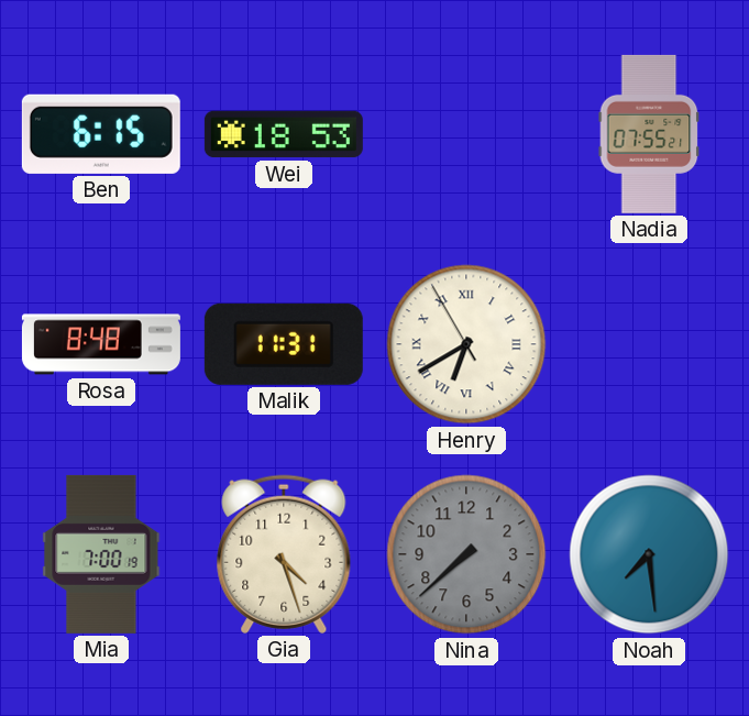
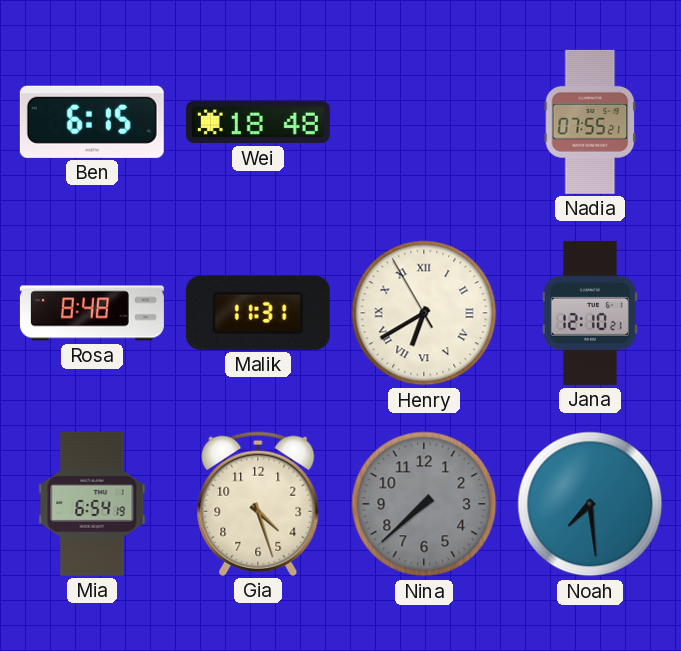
Wei: 18:53 -> 18:48
Jana: none -> 12:10
Mia: 7:00 -> 6:54
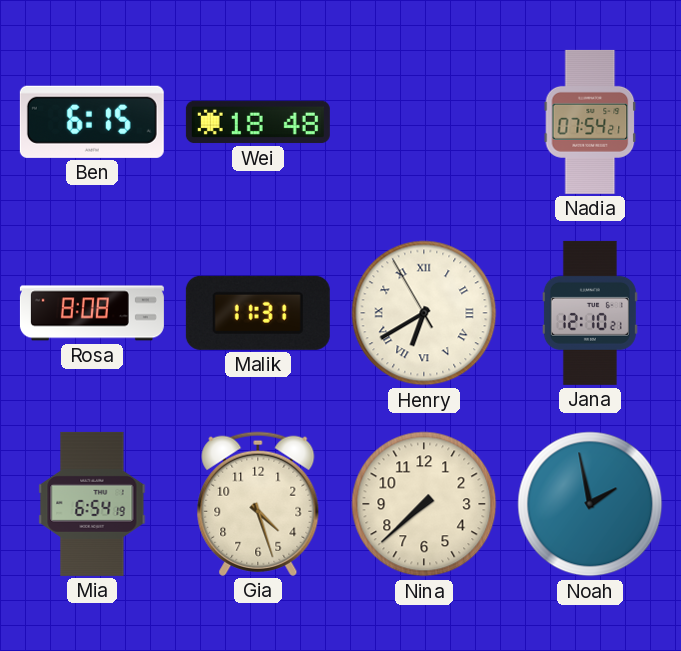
Nadia: 07:55 -> 07:54
Rosa: 8:48 -> 8:08
Nina dial: grey -> cream
Noah: 7:29 -> 1:58
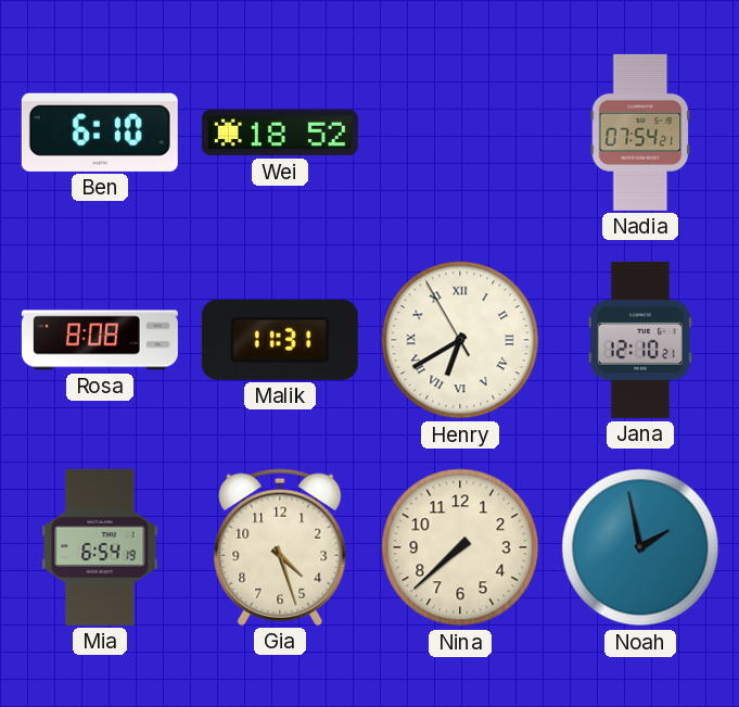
Ben: 6:15 -> 6:10
Wei: 18:48 -> 18:52
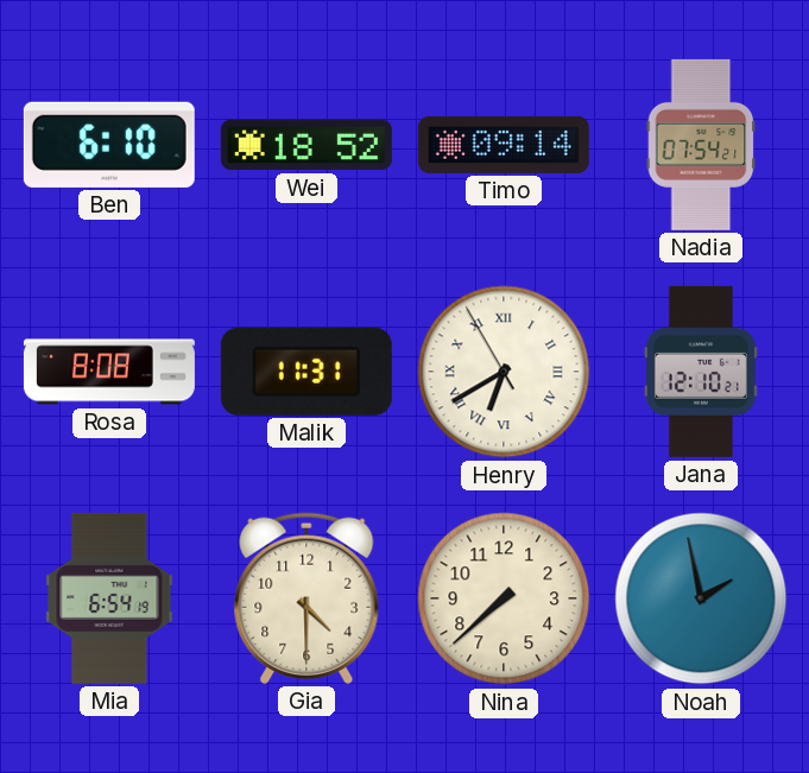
Timo: none -> 09:14
Gia: 4:27 -> 4:30
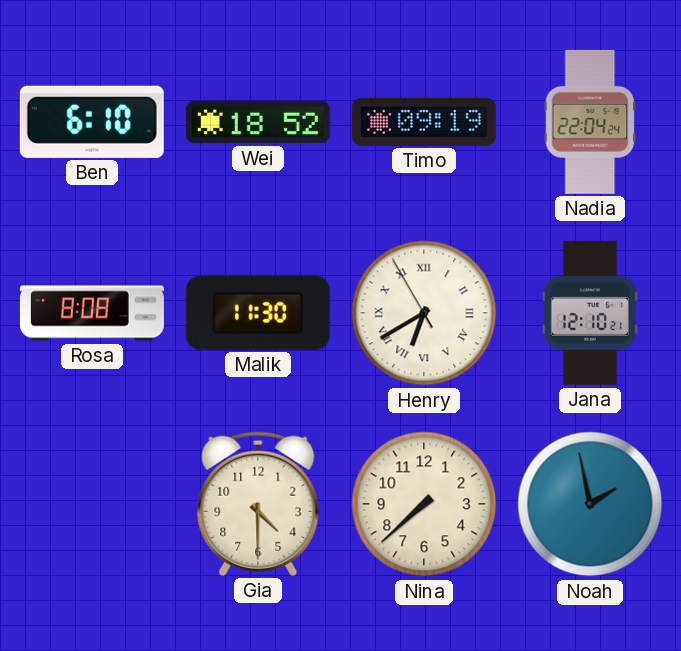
Timo: 09:14 -> 09:19
Nadia: 07:54 -> 22:04
Malik: 11:31 -> 11:30
Mia: 6:54 -> none
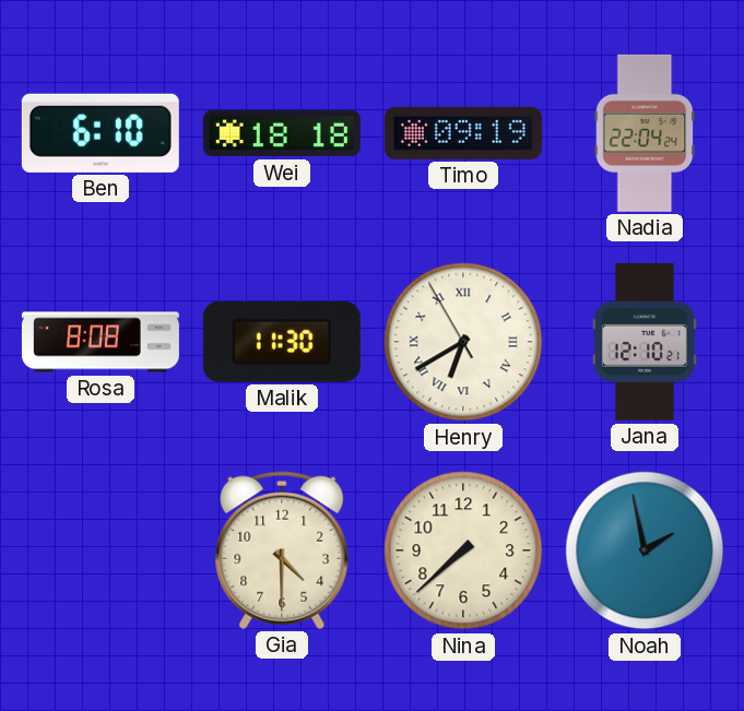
Wei: 18:52 -> 18:18
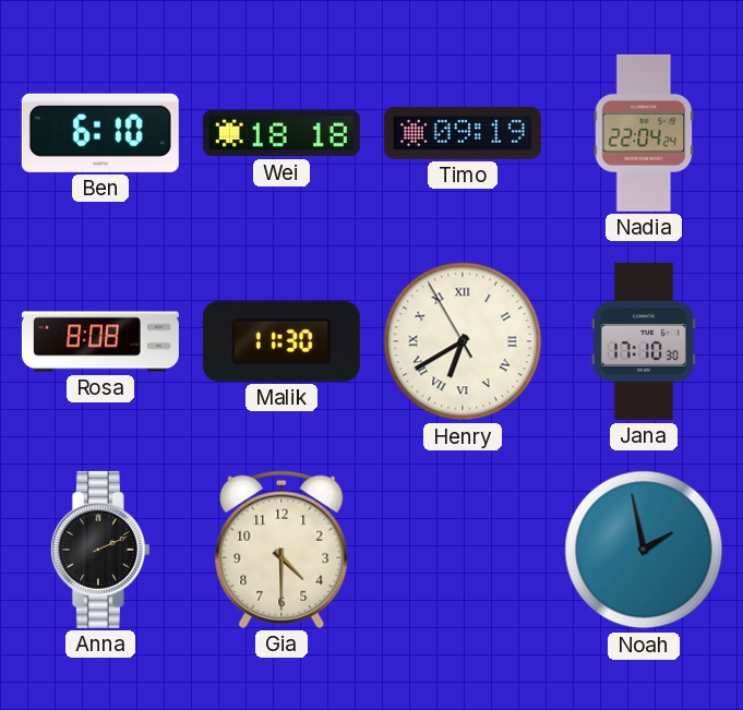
Jana: 12:10 -> 17:10
Anna: none -> 2:11
Nina: 7:38 -> none
